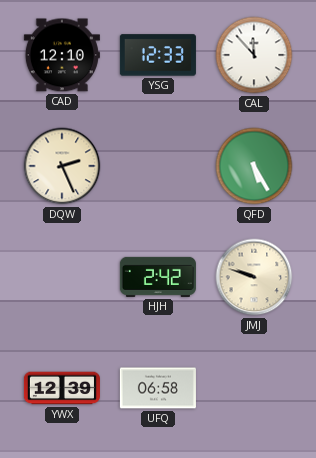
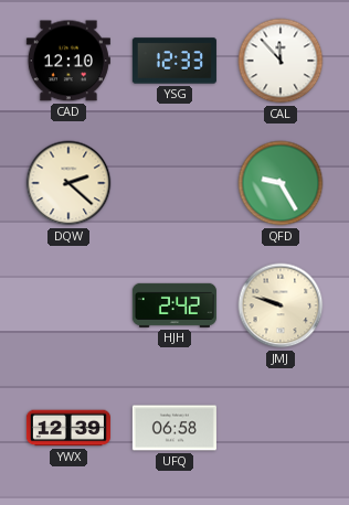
DQW: 2:26 -> 2:22
QFD: 5:25 -> 9:25
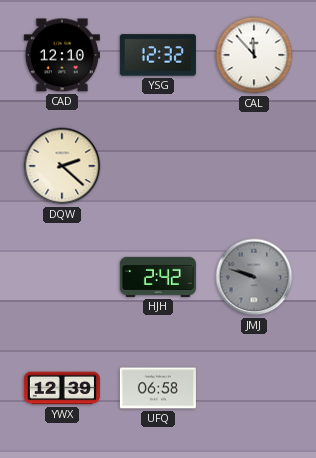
YSG: 12:33 -> 12:32
QFD: 9:25 -> none
JMJ dial: cream -> grey
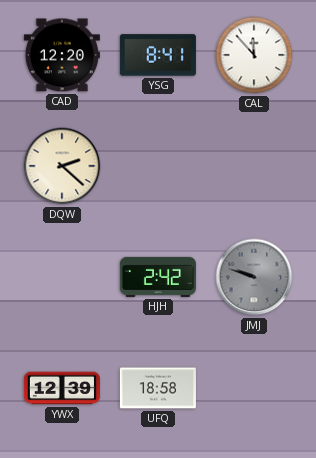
CAD: 12:10 -> 12:20
YSG: 12:32 -> 8:41
UFQ: 06:58 -> 18:58
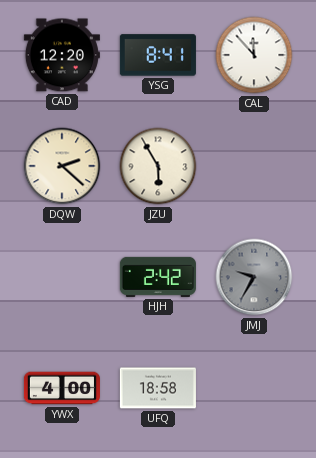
JZU: none -> 5:55
JMJ: 9:48 -> 9:35
YWX: 12:39 -> 4:00
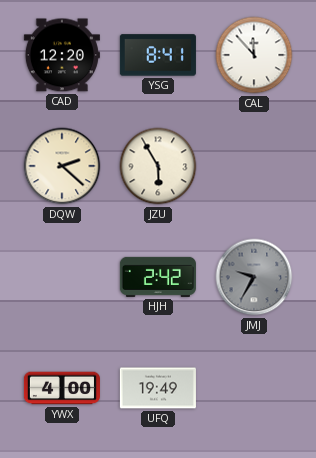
UFQ: 18:58 -> 19:49
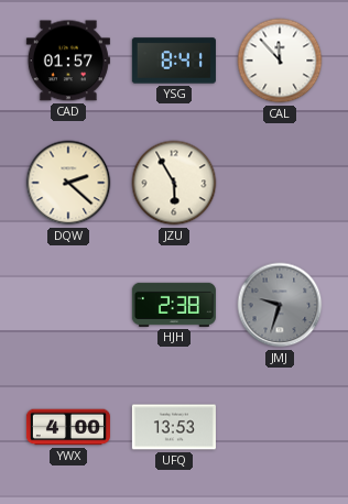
CAD: 12:20 -> 01:57
HJH: 2:42 -> 2:38
JMJ: 9:35 -> 9:33
UFQ: 19:49 -> 13:53
